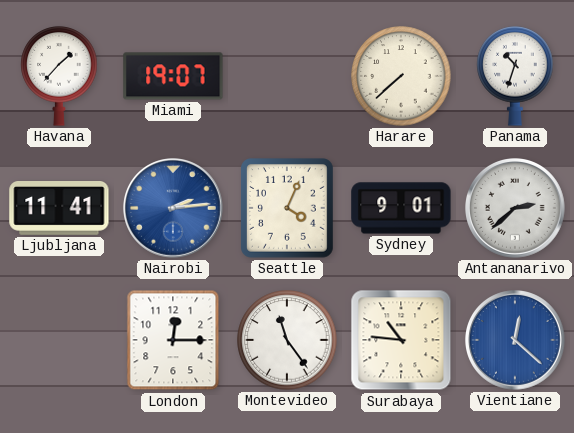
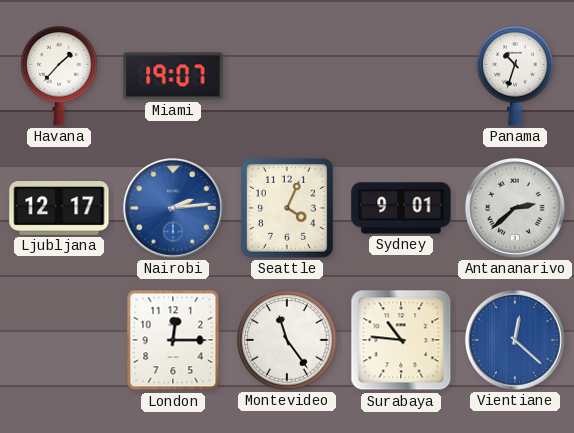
Harare: 7:38 -> none
Ljubljana: 11:41 -> 12:17
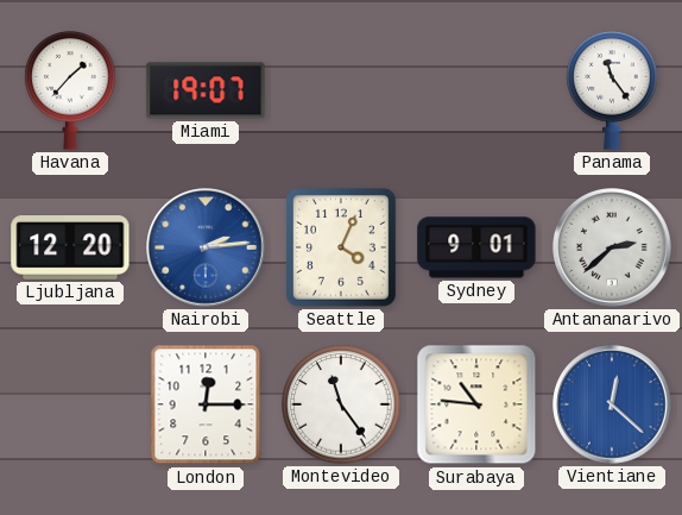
Panama: 10:33 -> 11:24
Ljubljana: 12:17 -> 12:20
